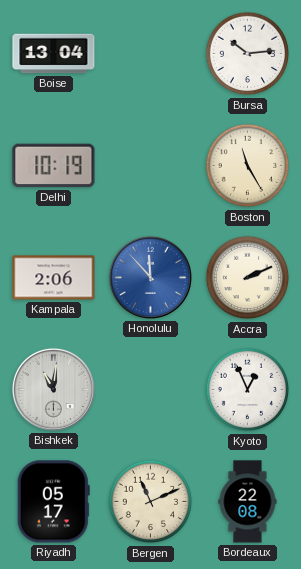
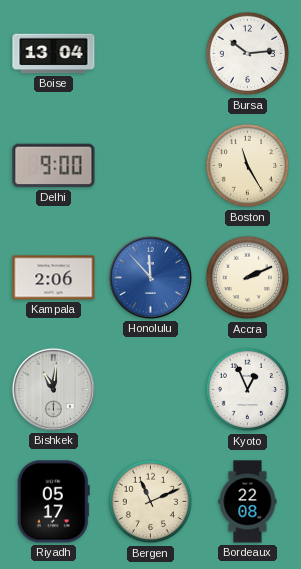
Delhi: 10:19 -> 9:00
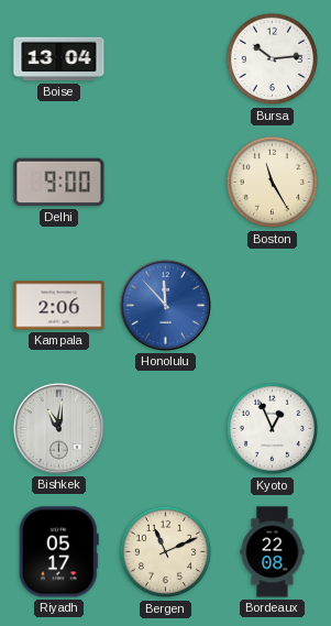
Accra: 2:11 -> none
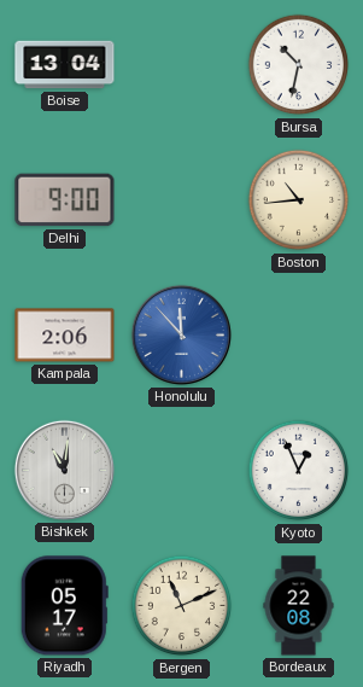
Bursa: 10:14 -> 10:32
Boston: 11:25 -> 10:44
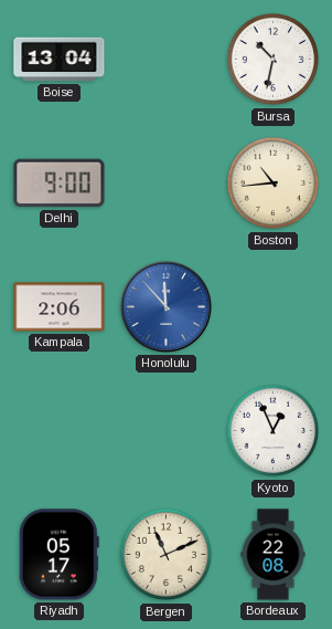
Bishkek: 11:01 -> none
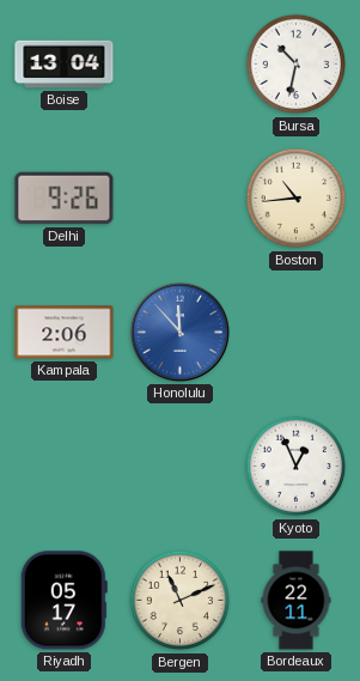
Delhi: 9:00 -> 9:26
Bordeaux: 22:08 -> 22:11
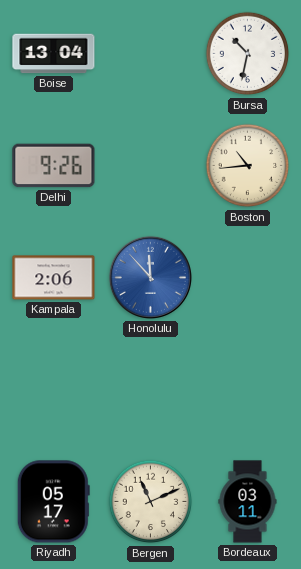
Kyoto: 12:56 -> none
Bordeaux: 22:11 -> 03:11
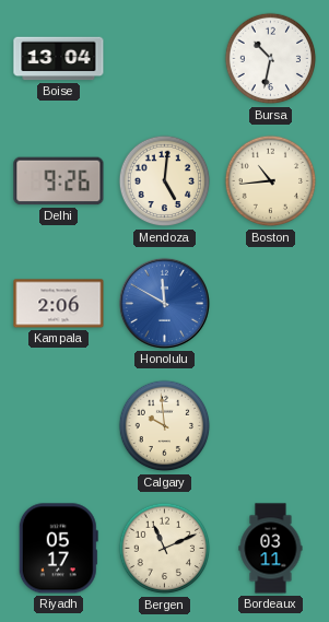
Mendoza: none -> 5:01
Honolulu: 11:53 -> 11:50
Calgary: none -> 9:59
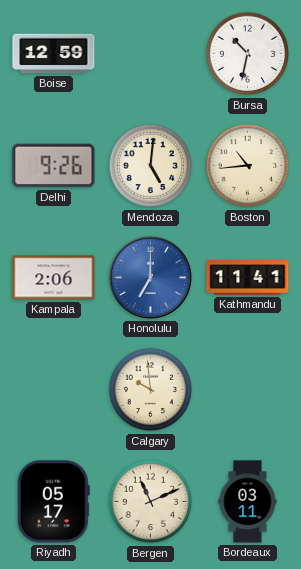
Boise: 13:04 -> 12:59
Honolulu: 11:50 -> 7:00
Kathmandu: none -> 11:41
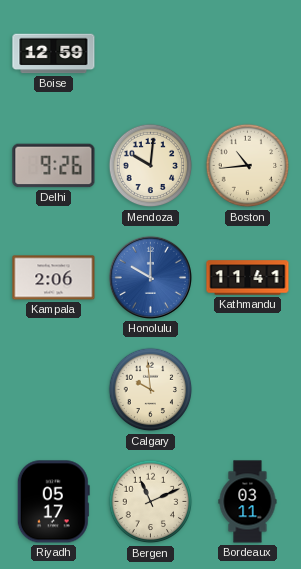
Bursa: 10:32 -> none
Mendoza: 5:01 -> 10:01
Honolulu: 7:00 -> 10:00
